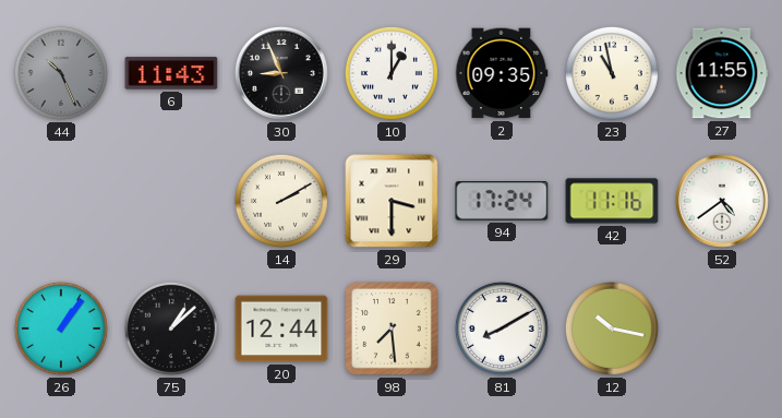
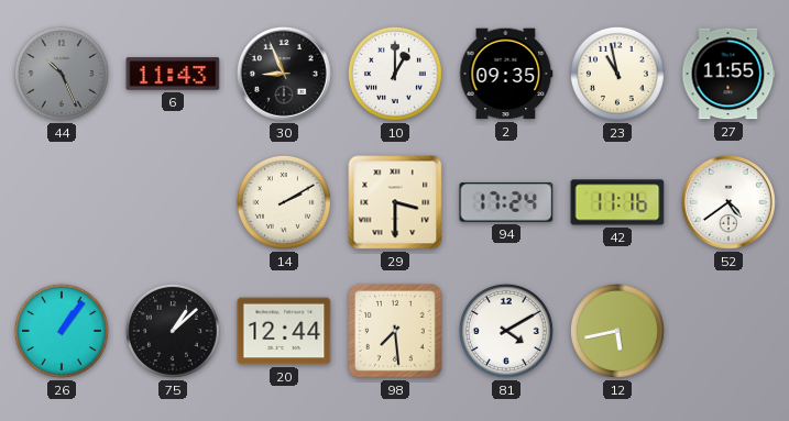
81: 8:10 -> 4:10
12: 10:17 -> 5:43
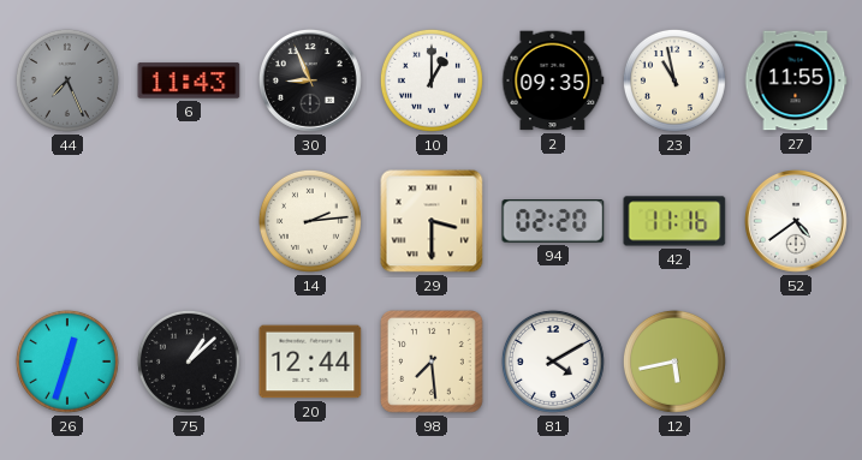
44: 10:26 -> 7:26
14: 2:10 -> 2:14
94: 17:24 -> 02:20
26: 1:06 -> 12:33
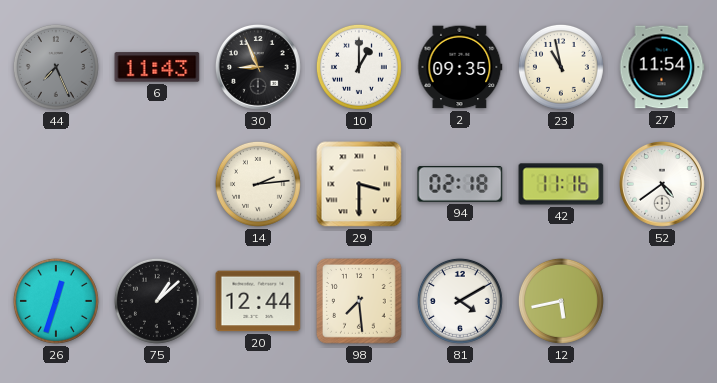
27: 11:55 -> 11:54
94: 02:20 -> 02:18
